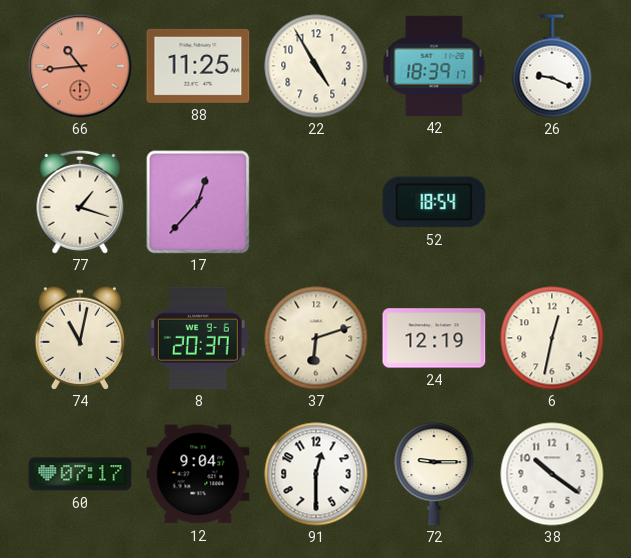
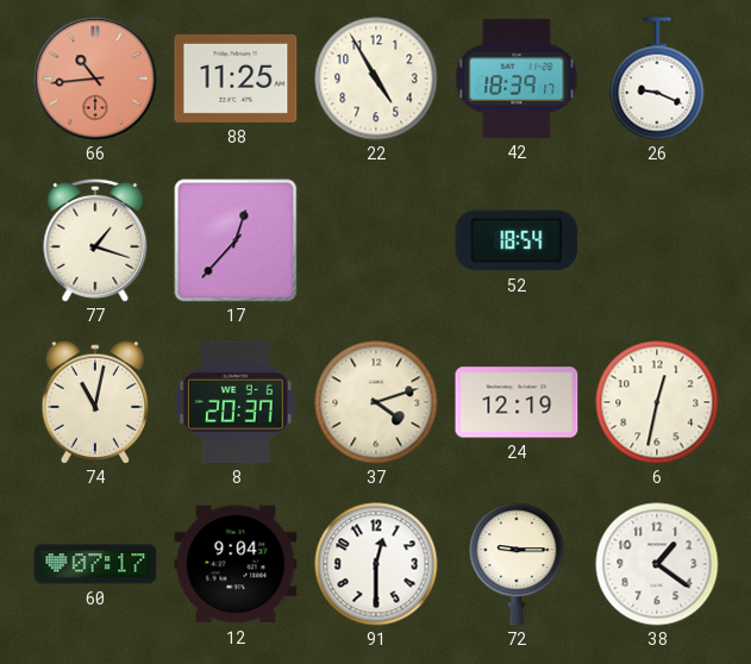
37: 6:12 -> 4:12
38: 10:21 -> 1:21
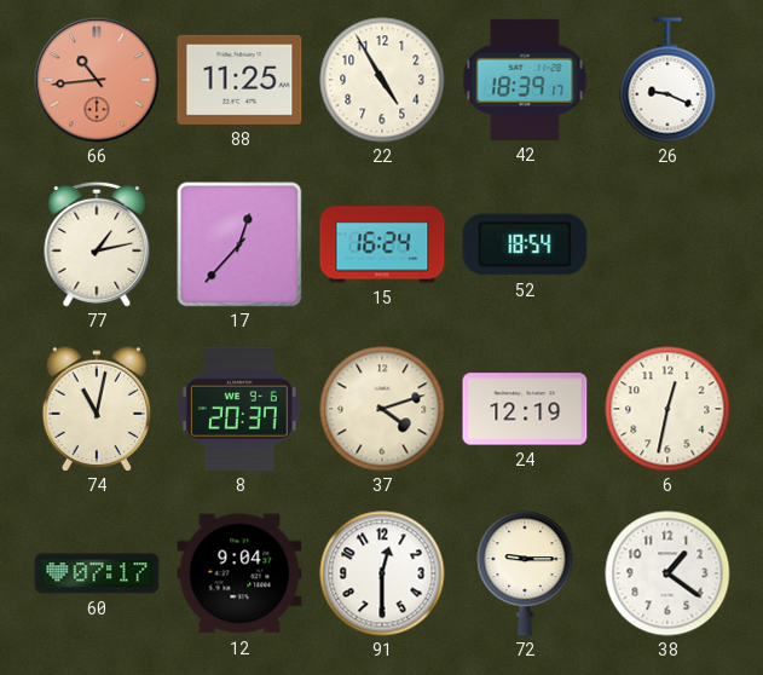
77: 1:18 -> 1:13
15: none -> 16:24
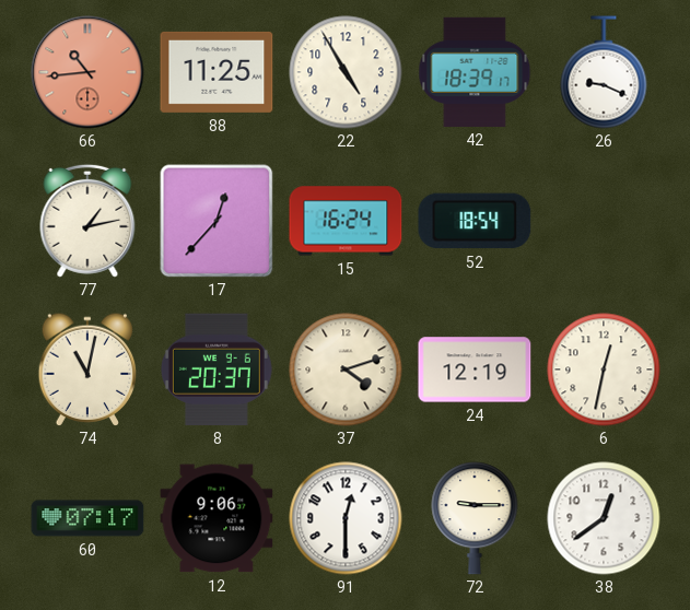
12: 9:04 -> 9:06
38: 1:21 -> 12:39
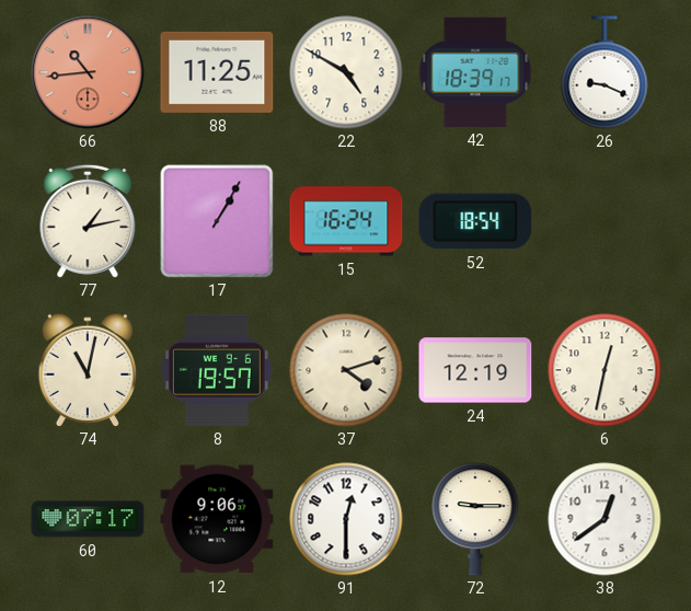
22: 4:55 -> 4:50
17: 12:37 -> 1:05
8: 20:37 -> 19:57
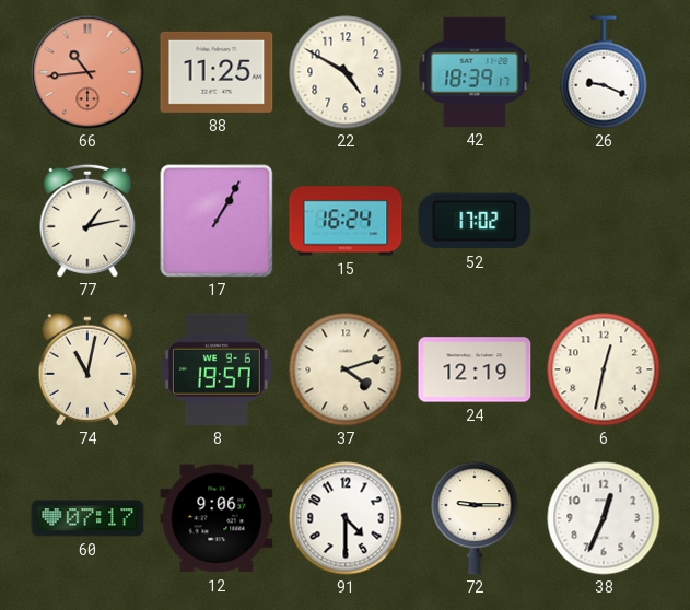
52: 18:54 -> 17:02
91: 12:30 -> 4:30
38: 12:39 -> 12:34
